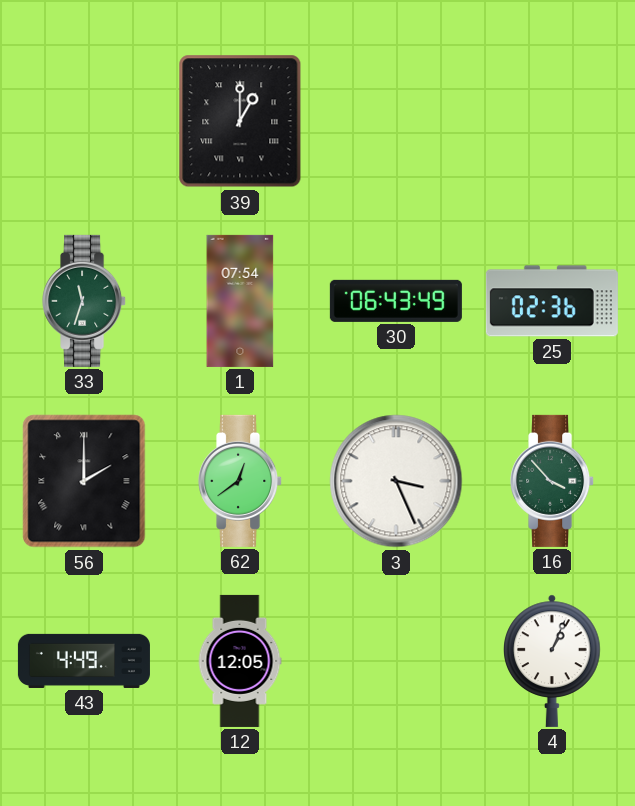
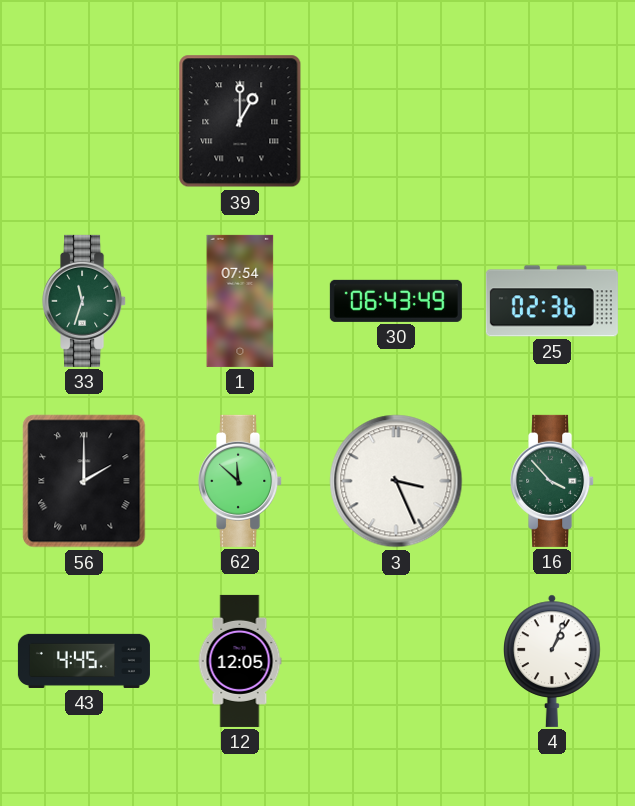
62: 12:39 -> 11:52
43: 4:49 -> 4:45
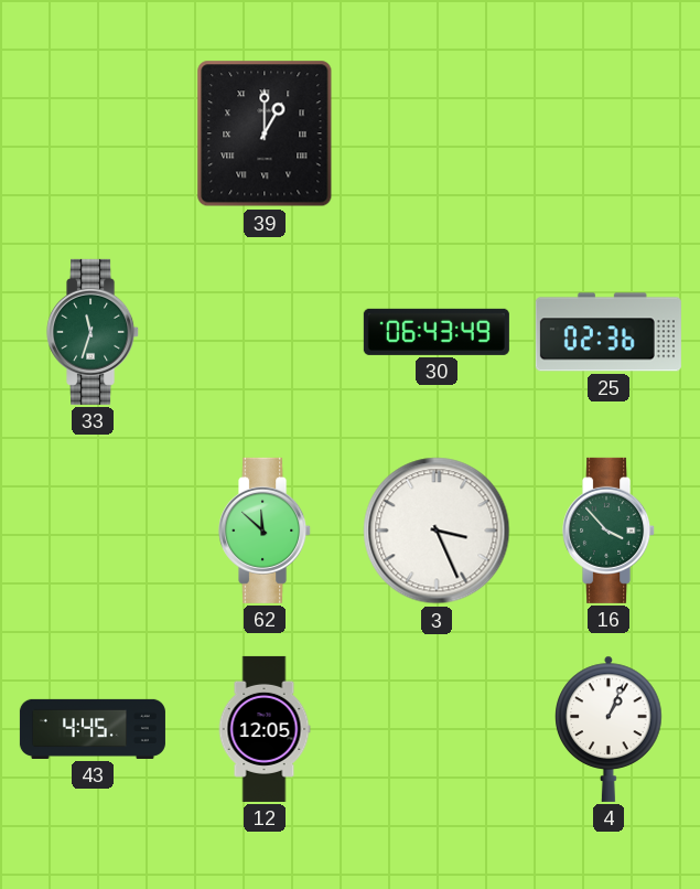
1: 07:54 -> none
56: 2:00 -> none
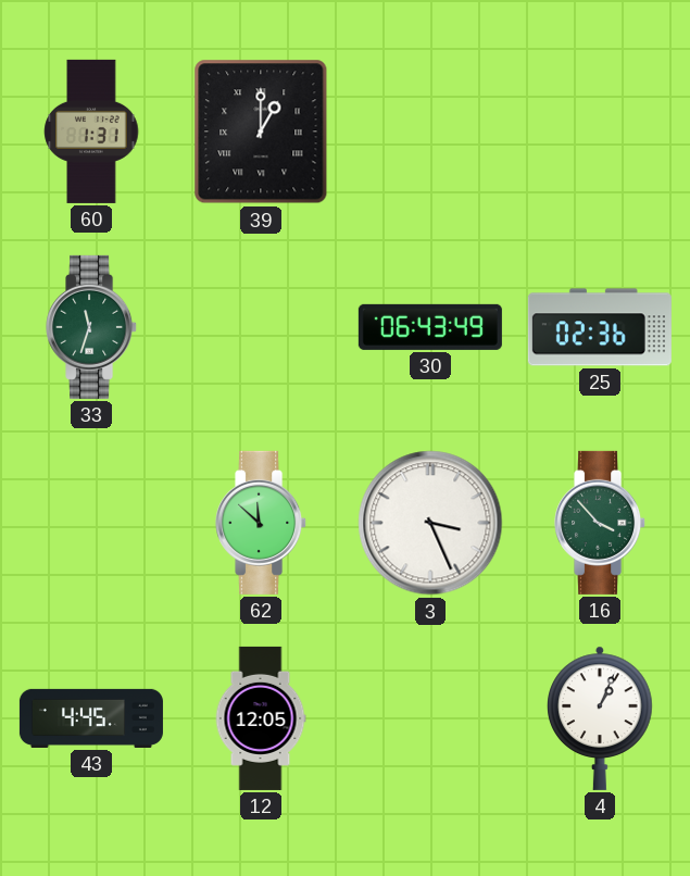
60: none -> 1:31
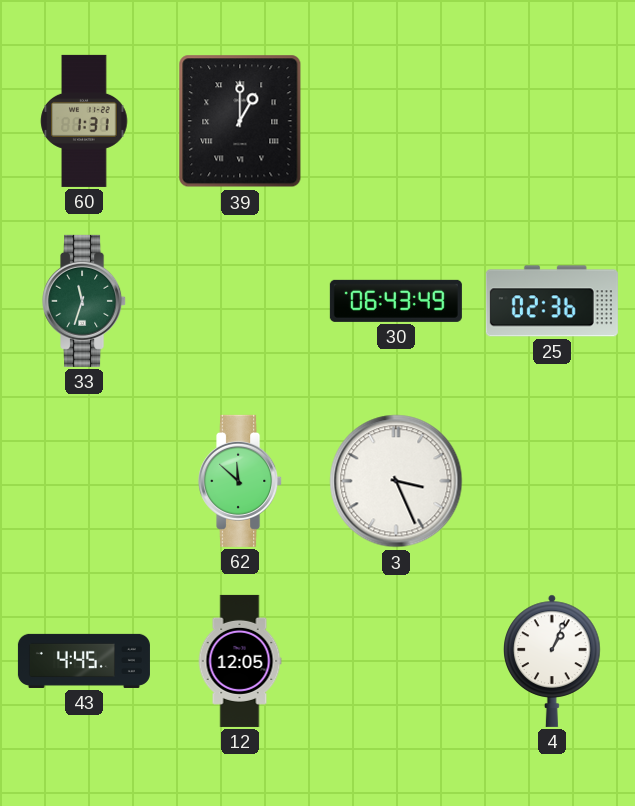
16: 3:53 -> none
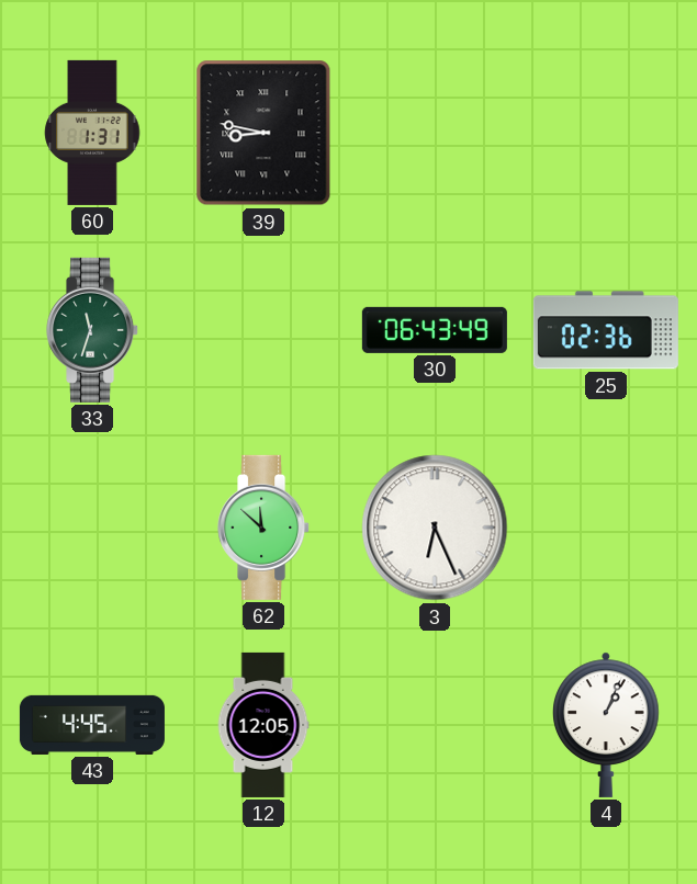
39: 1:00 -> 8:47
3: 3:26 -> 6:26
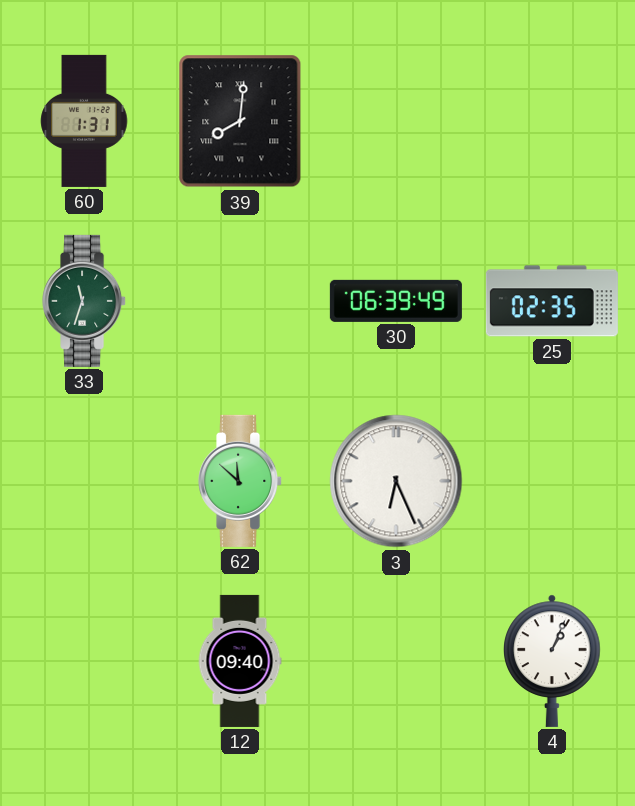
39: 8:47 -> 8:01
30: 06:43 -> 06:39
25: 02:36 -> 02:35
43: 4:45 -> none
12: 12:05 -> 09:40
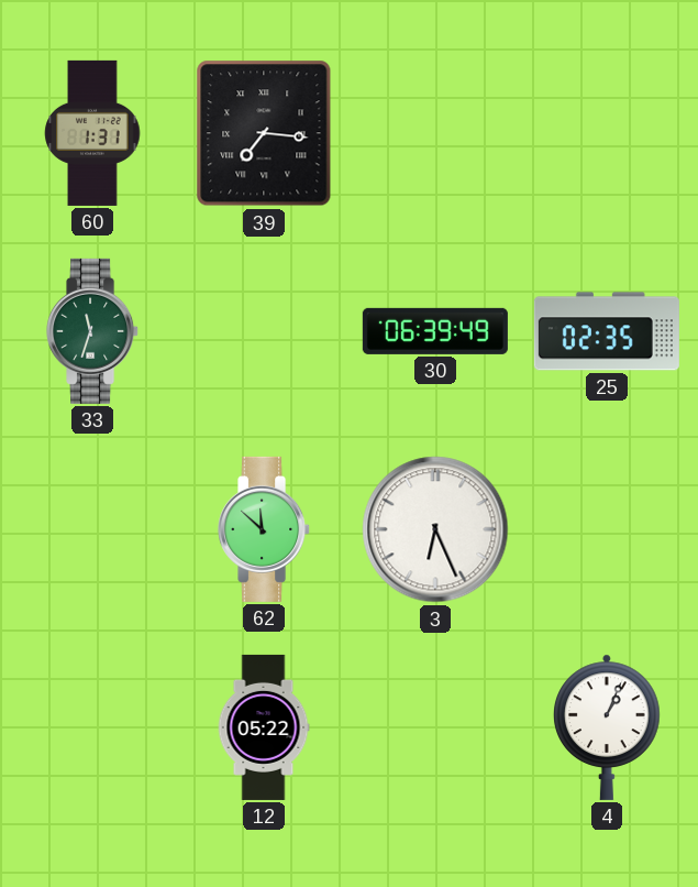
39: 8:01 -> 7:16
12: 09:40 -> 05:22
